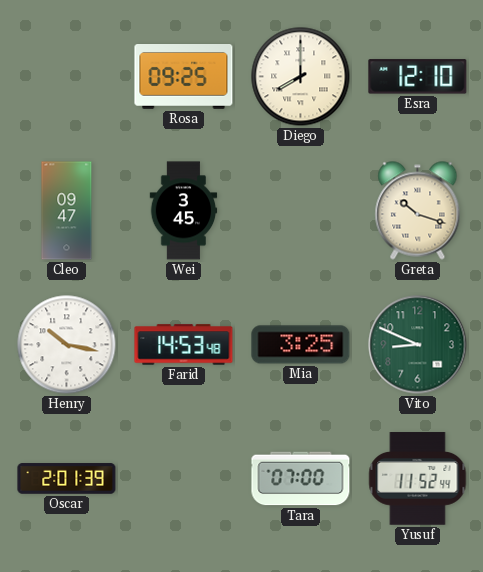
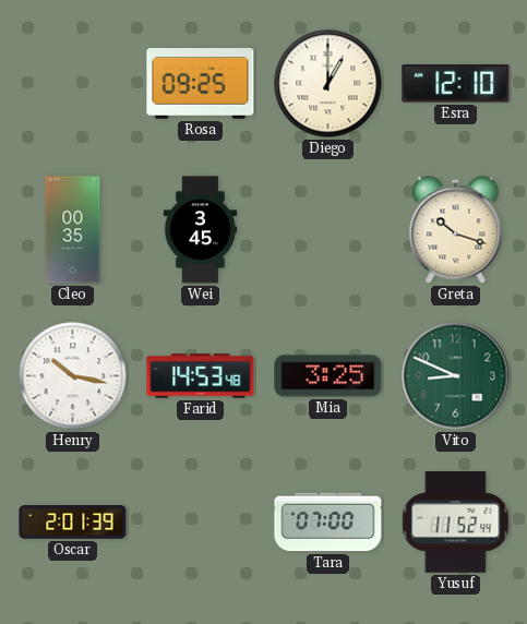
Diego: 8:00 -> 1:00
Cleo: 09:47 -> 00:35
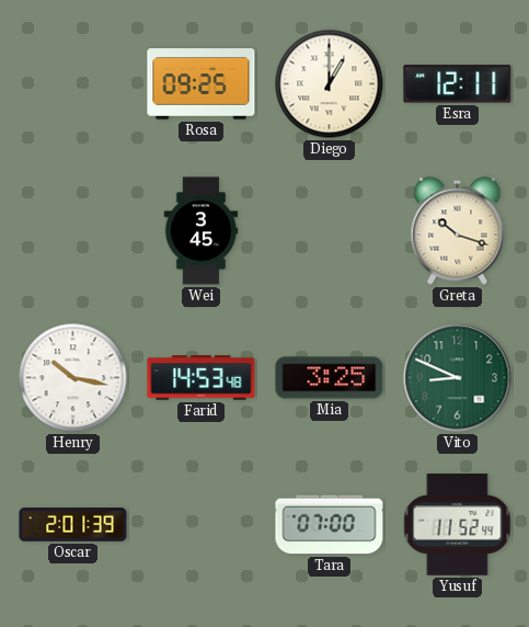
Esra: 12:10 -> 12:11
Cleo: 00:35 -> none
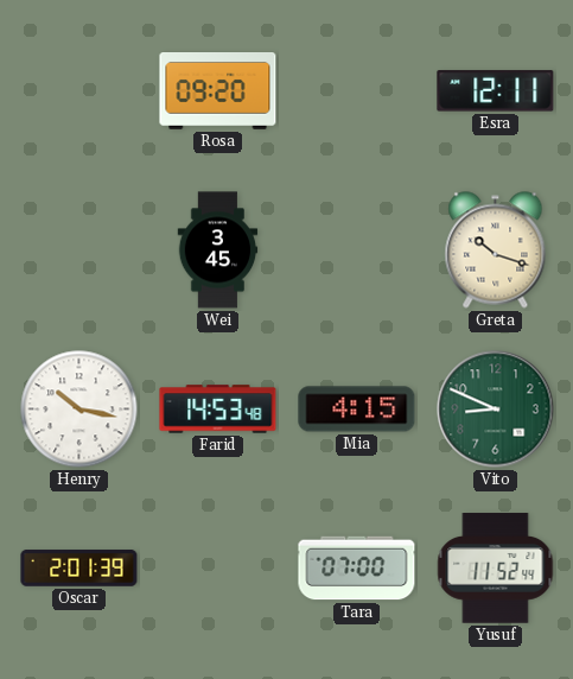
Rosa: 09:25 -> 09:20
Diego: 1:00 -> none
Mia: 3:25 -> 4:15
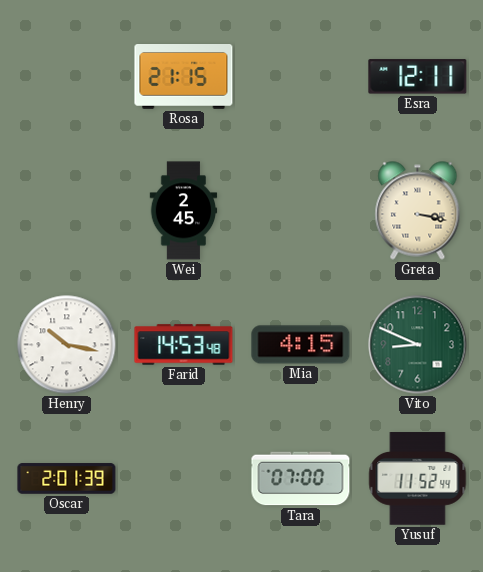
Rosa: 09:20 -> 21:15
Wei: 3:45 -> 2:45
Greta: 10:18 -> 3:17
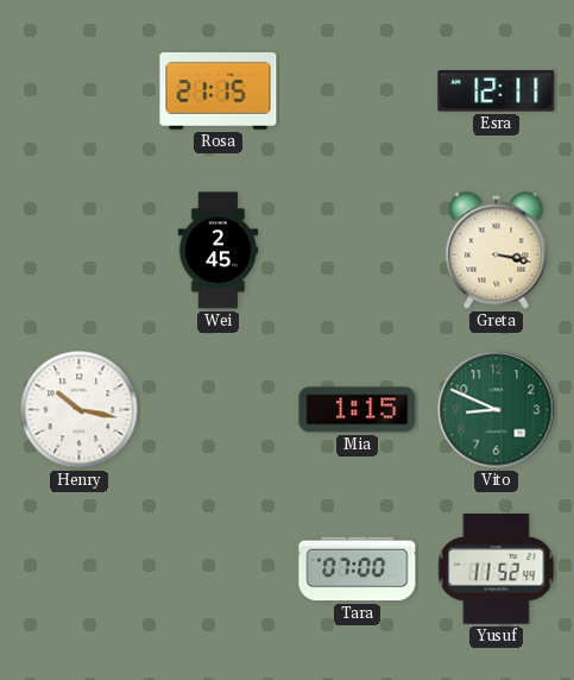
Farid: 14:53 -> none
Mia: 4:15 -> 1:15
Oscar: 2:01 -> none
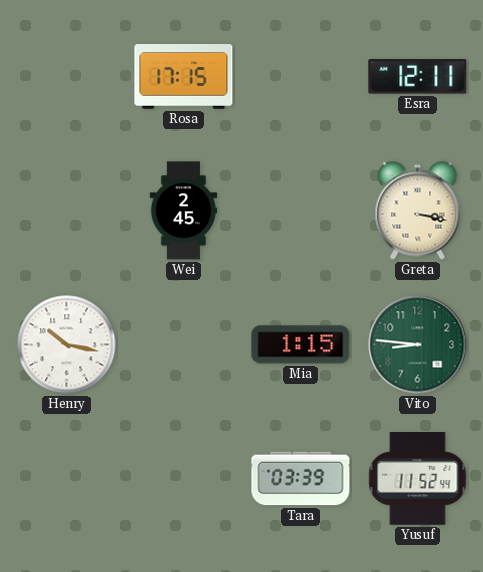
Rosa: 21:15 -> 17:15
Vito: 8:49 -> 8:46
Tara: 07:00 -> 03:39
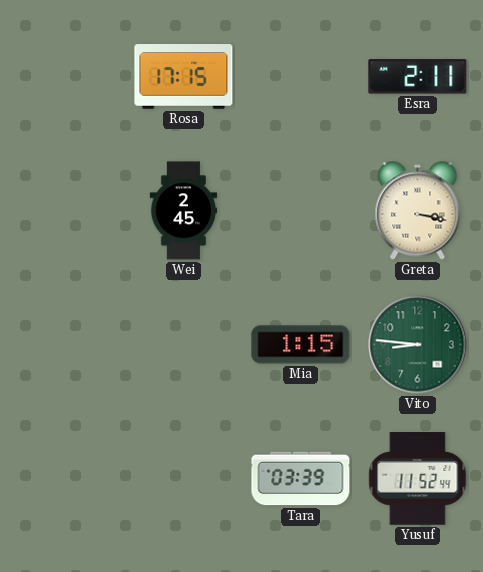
Esra: 12:11 -> 2:11
Henry: 10:17 -> none
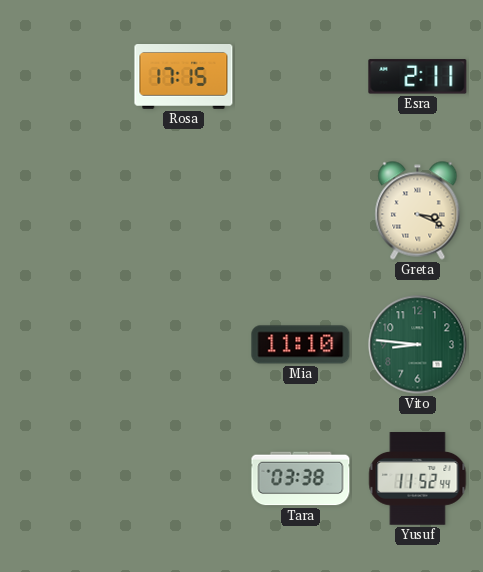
Wei: 2:45 -> none
Greta: 3:17 -> 3:19
Mia: 1:15 -> 11:10
Tara: 03:39 -> 03:38
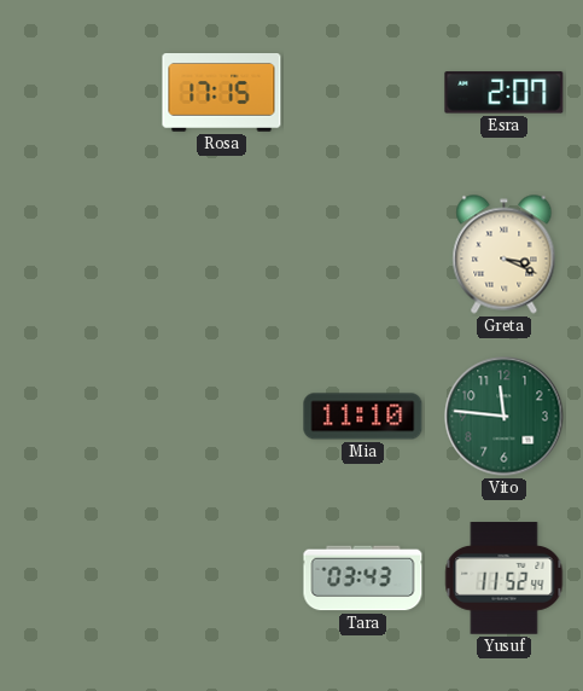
Esra: 2:11 -> 2:07
Vito: 8:46 -> 11:46
Tara: 03:38 -> 03:43
